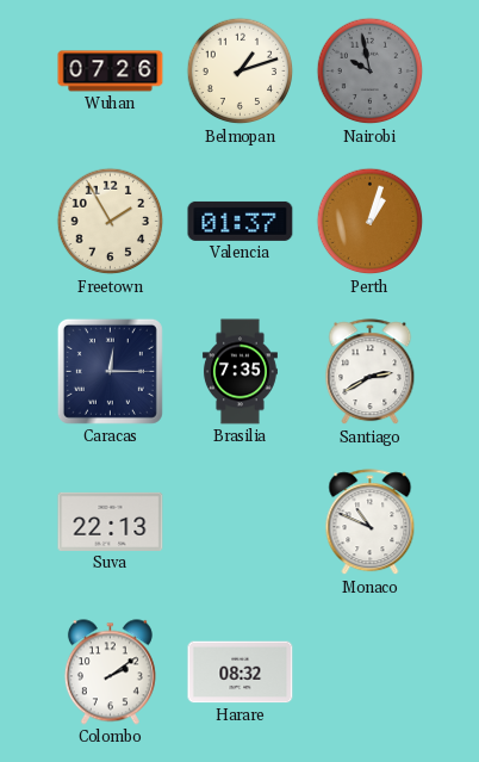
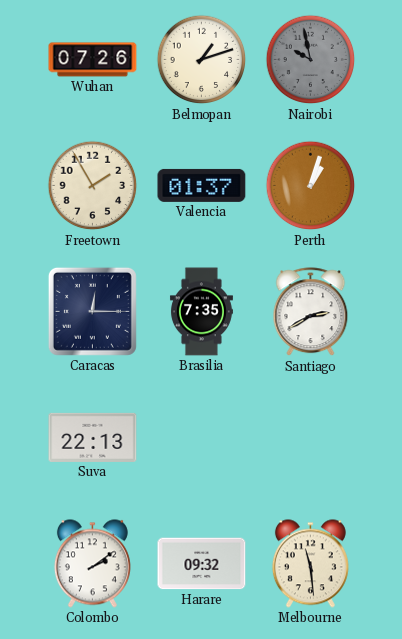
Monaco: 10:49 -> none
Harare: 08:32 -> 09:32
Melbourne: none -> 11:29
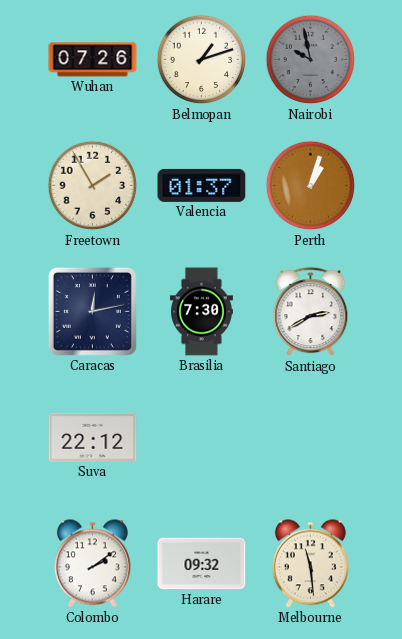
Caracas: 12:15 -> 12:13
Brasilia: 7:35 -> 7:30
Suva: 22:13 -> 22:12
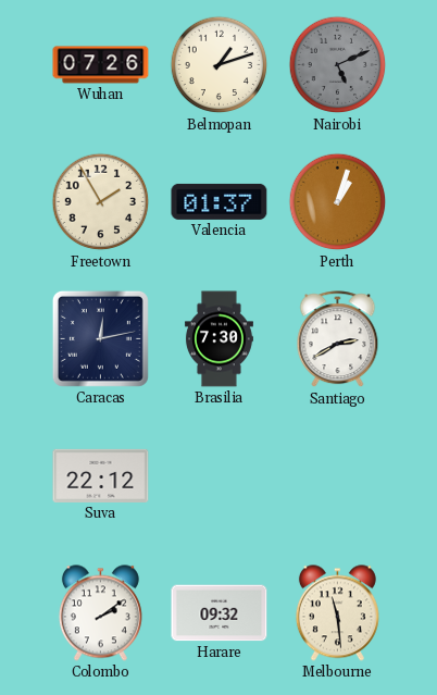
Nairobi: 9:58 -> 5:11
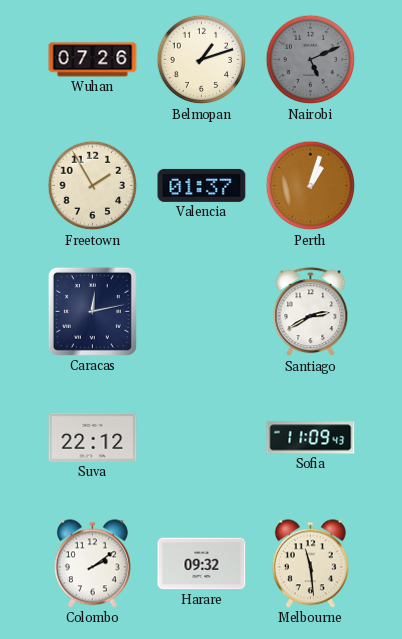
Brasilia: 7:30 -> none
Sofia: none -> 11:09
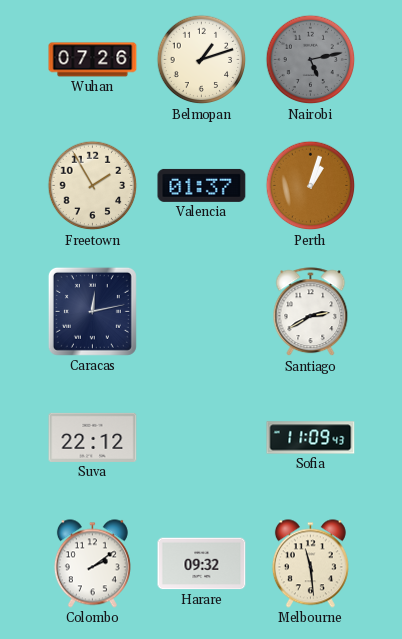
Nairobi: 5:11 -> 5:13
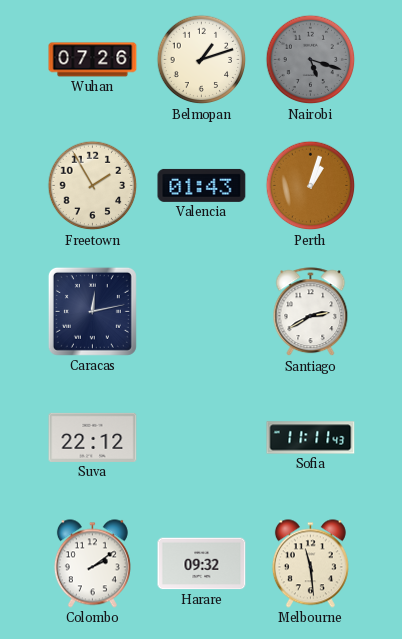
Nairobi: 5:13 -> 5:18
Valencia: 01:37 -> 01:43
Sofia: 11:09 -> 11:11
